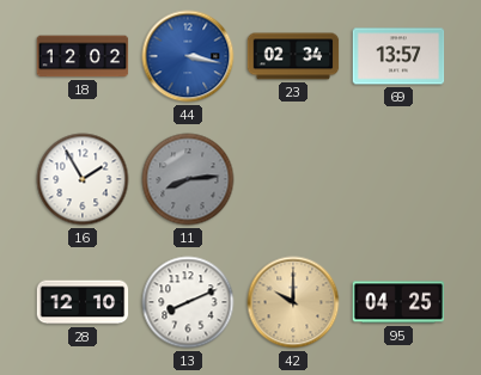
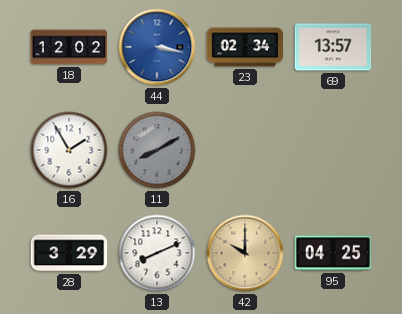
11: 8:14 -> 8:10
28: 12:10 -> 3:29
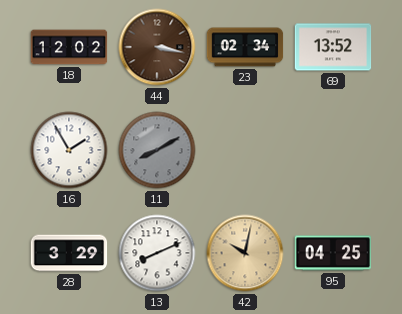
44 dial: blue -> brown
69: 13:57 -> 13:52
42: 10:00 -> 10:02
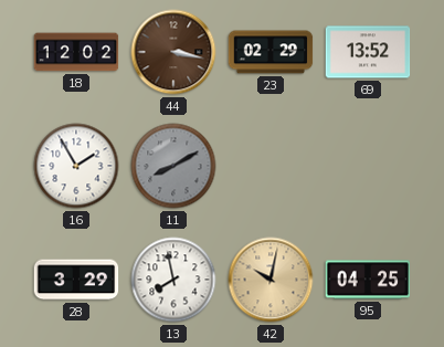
23: 02:34 -> 02:29
13: 8:11 -> 7:58
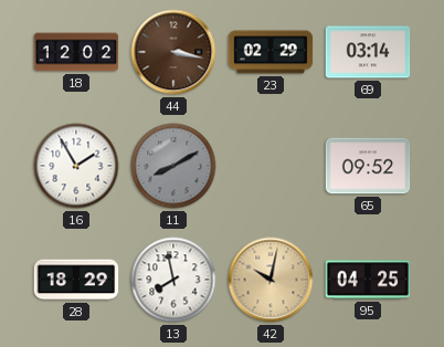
69: 13:52 -> 03:14
65: none -> 09:52
28: 3:29 -> 18:29
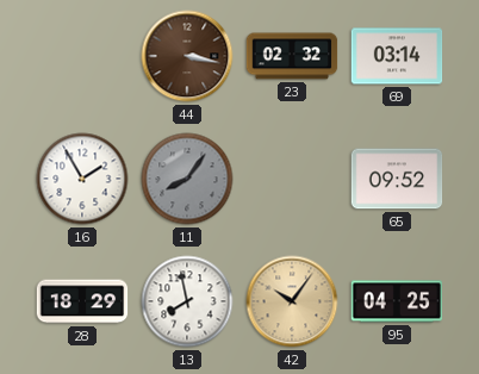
18: 12:02 -> none
23: 02:29 -> 02:32
11: 8:10 -> 8:06
42: 10:02 -> 10:06
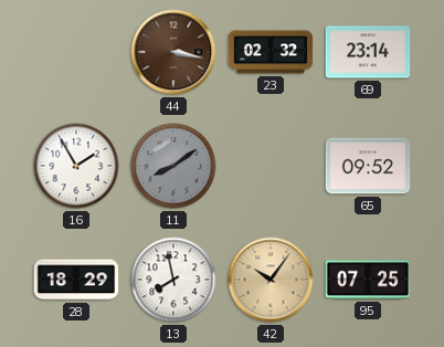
69: 03:14 -> 23:14
11: 8:06 -> 8:09
95: 04:25 -> 07:25
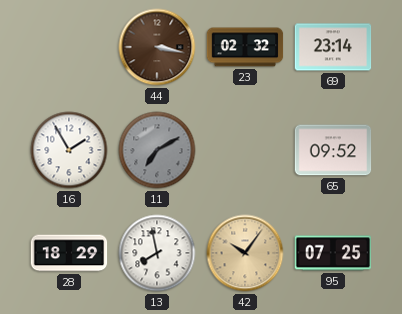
11: 8:09 -> 7:10
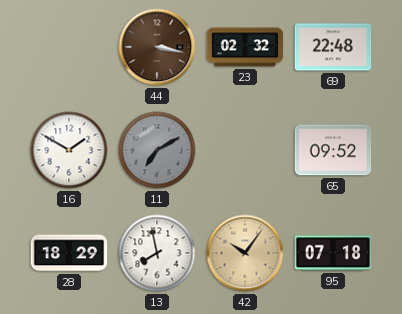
69: 23:14 -> 22:48
16: 1:55 -> 1:50
95: 07:25 -> 07:18
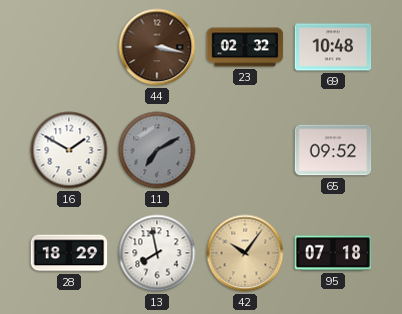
69: 22:48 -> 10:48
